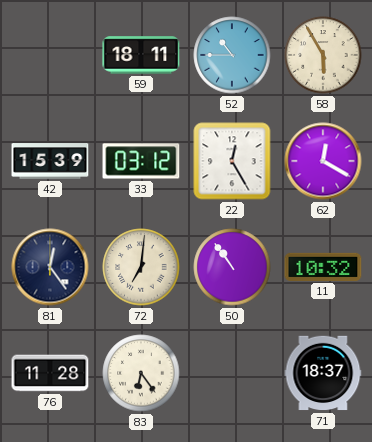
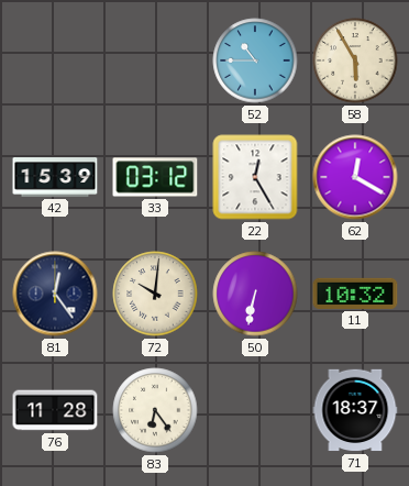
59: 18:11 -> none
72: 7:01 -> 10:01
50: 10:54 -> 6:32
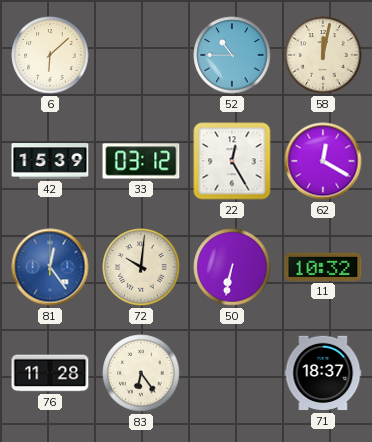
6: none -> 6:08
58: 5:55 -> 12:02
81 dial: navy -> blue
